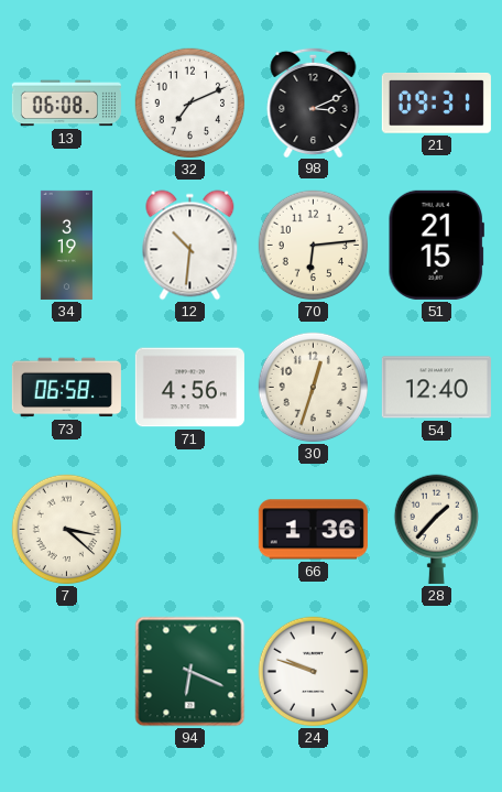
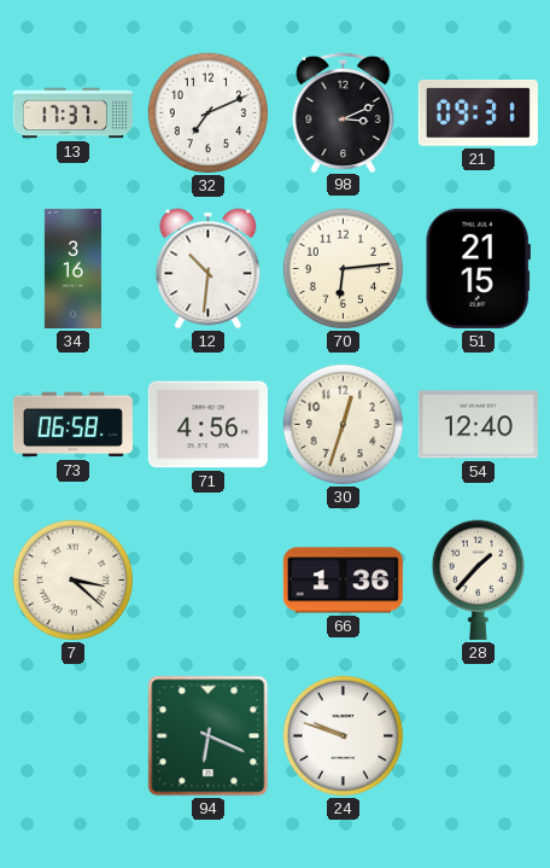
13: 06:08 -> 17:37
34: 3:19 -> 3:16
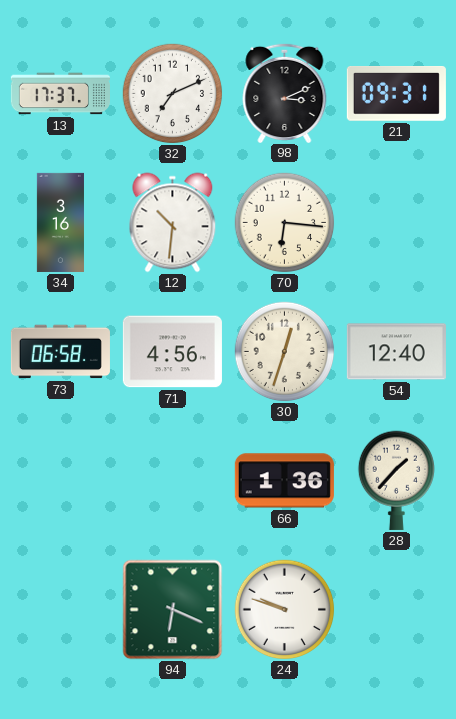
70: 6:14 -> 6:16
51: 21:15 -> none
7: 3:22 -> none
